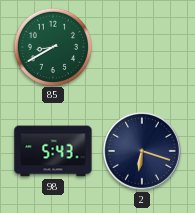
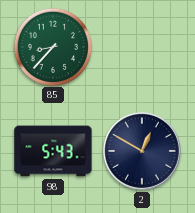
85: 8:40 -> 8:37
2: 6:18 -> 12:50
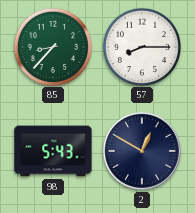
57: none -> 8:15
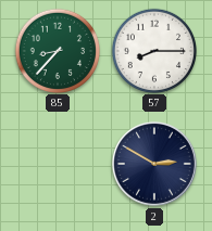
98: 5:43 -> none
2: 12:50 -> 2:50
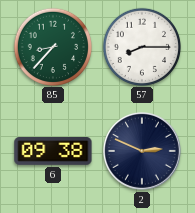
6: none -> 09:38
2: 2:50 -> 2:49
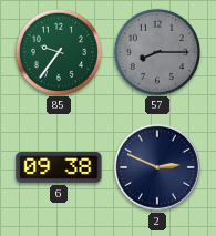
85: 8:37 -> 9:36
57 dial: white -> grey
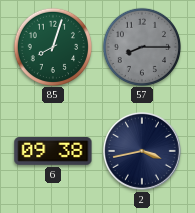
85: 9:36 -> 8:03
2: 2:49 -> 3:43
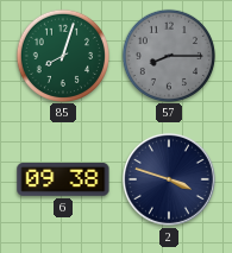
2: 3:43 -> 3:48
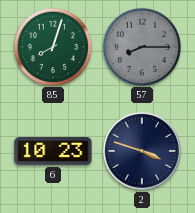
6: 09:38 -> 10:23
